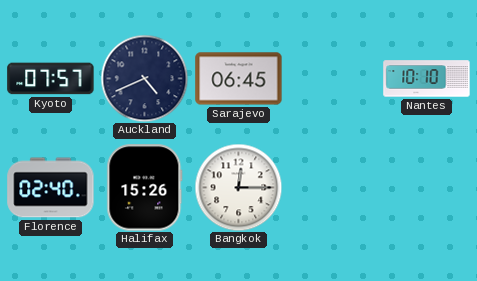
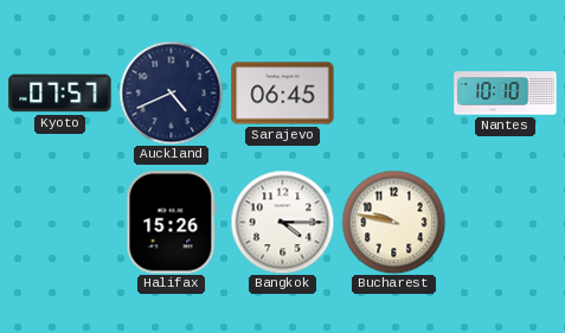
Florence: 02:40 -> none
Bangkok: 12:15 -> 4:15
Bucharest: none -> 9:47
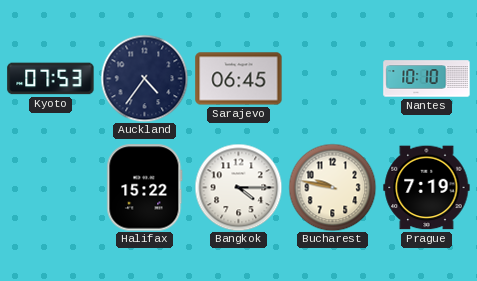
Kyoto: 07:57 -> 07:53
Auckland: 4:41 -> 4:36
Halifax: 15:26 -> 15:22
Prague: none -> 7:19
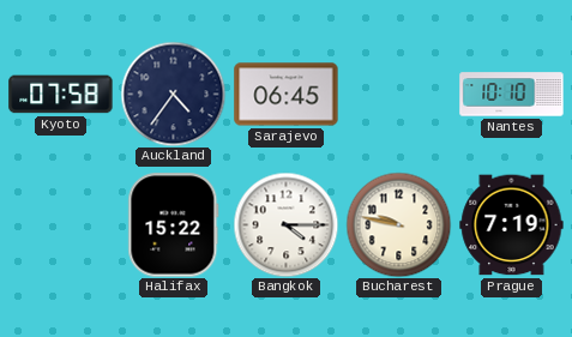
Kyoto: 07:53 -> 07:58
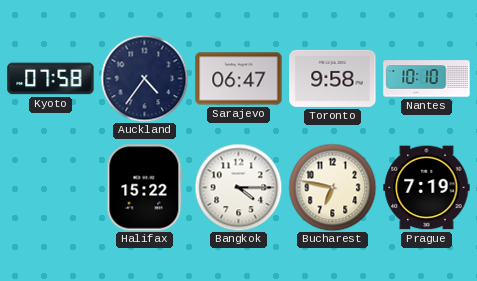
Sarajevo: 06:45 -> 06:47
Toronto: none -> 9:58
Bucharest: 9:47 -> 6:47
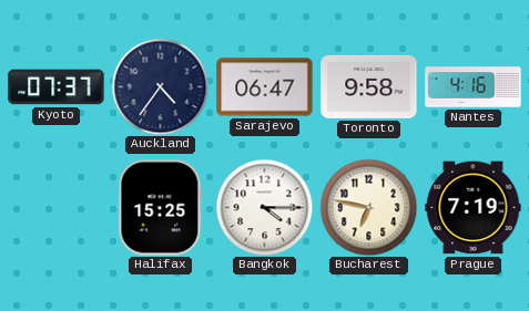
Kyoto: 07:58 -> 07:37
Nantes: 10:10 -> 4:16
Halifax: 15:22 -> 15:25
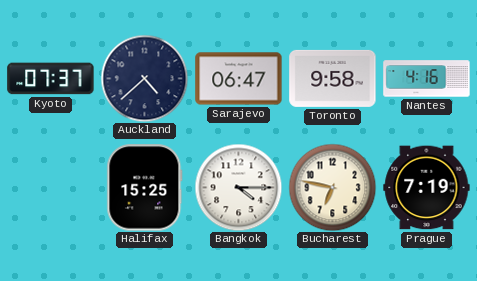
Auckland: 4:36 -> 4:38
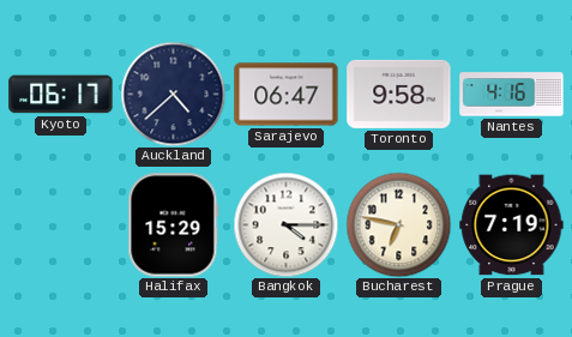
Kyoto: 07:37 -> 06:17
Halifax: 15:25 -> 15:29
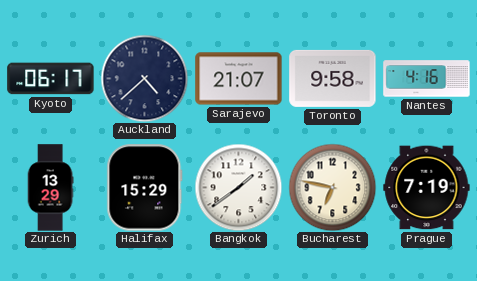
Sarajevo: 06:47 -> 21:07
Zurich: none -> 13:29
Bangkok: 4:15 -> 1:39
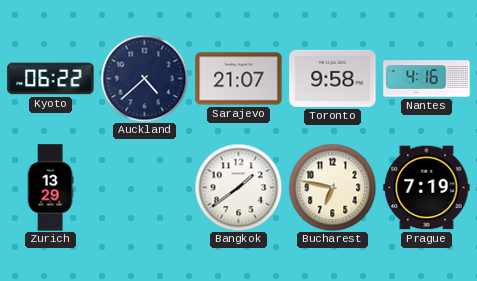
Kyoto: 06:17 -> 06:22
Halifax: 15:29 -> none
